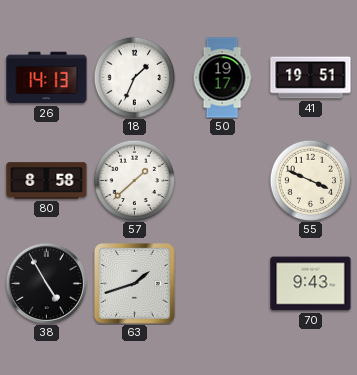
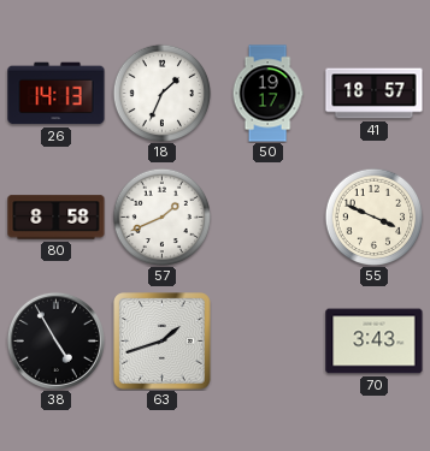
41: 19:51 -> 18:57
57: 1:38 -> 1:41
70: 9:43 -> 3:43
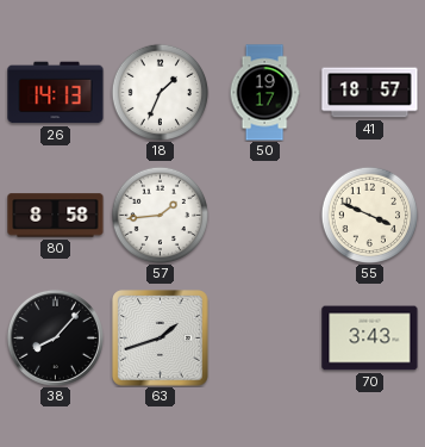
57: 1:41 -> 1:44
38: 4:55 -> 8:07
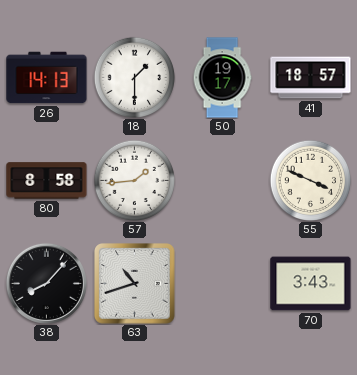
18: 1:34 -> 1:30
63: 1:42 -> 10:42
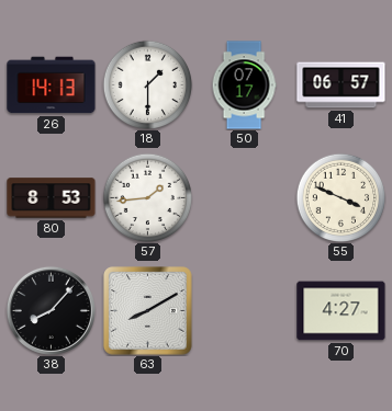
50: 19:17 -> 07:17
41: 18:57 -> 06:57
80: 8:58 -> 8:53
63: 10:42 -> 8:10
70: 3:43 -> 4:27
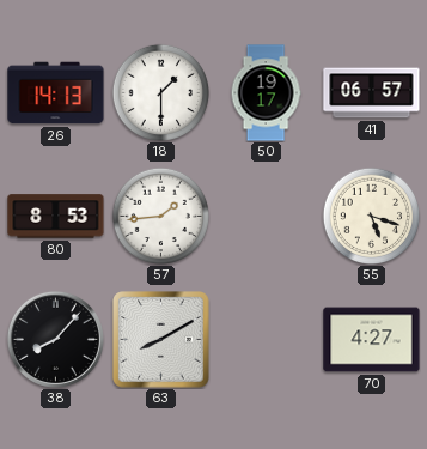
50: 07:17 -> 19:17
55: 3:49 -> 5:18
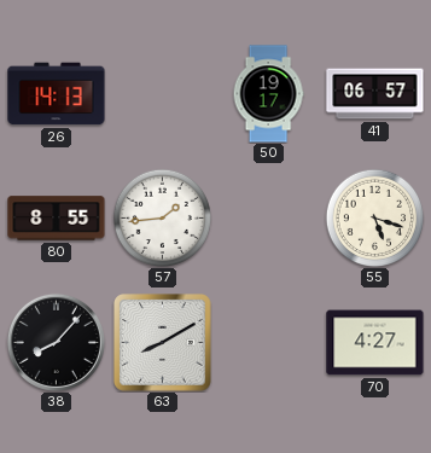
18: 1:30 -> none
80: 8:53 -> 8:55
